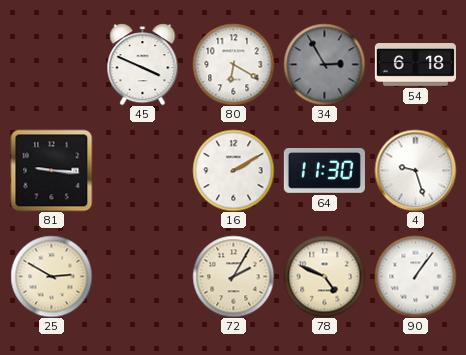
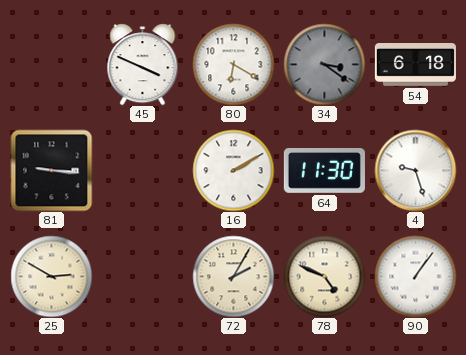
34: 2:55 -> 3:21
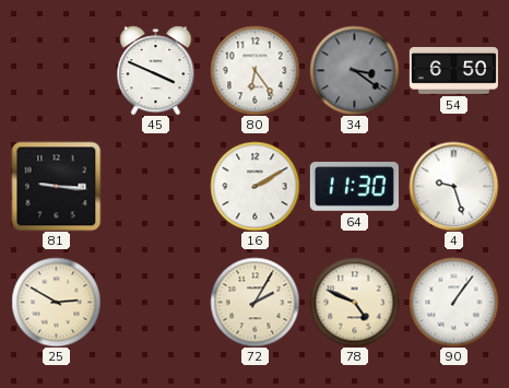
80: 6:20 -> 6:24
54: 6:18 -> 6:50
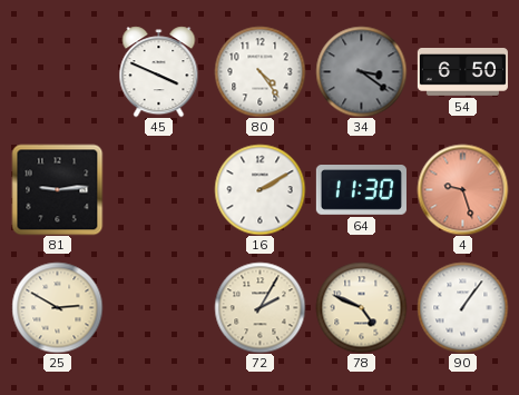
80: 6:24 -> 4:24
81: 9:16 -> 9:14
4 dial: white -> salmon
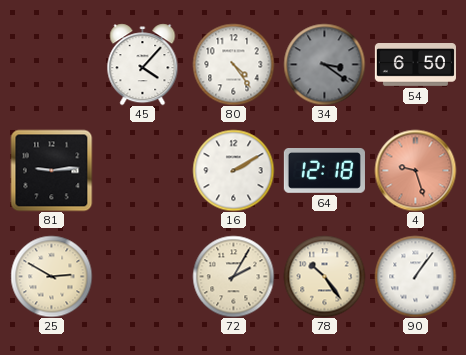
45: 3:49 -> 4:07
64: 11:30 -> 12:18
78: 4:49 -> 10:24
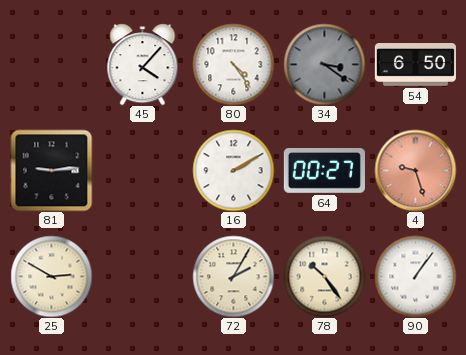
64: 12:18 -> 00:27
